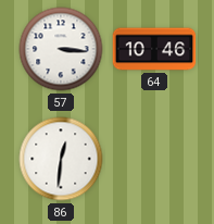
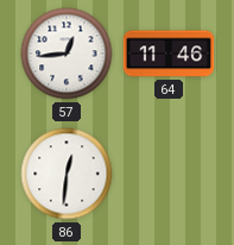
57: 3:16 -> 12:44
64: 10:46 -> 11:46
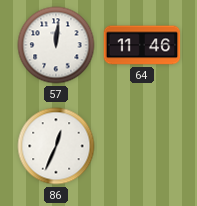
57: 12:44 -> 12:01
86: 12:31 -> 12:34
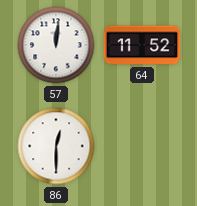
64: 11:46 -> 11:52
86: 12:34 -> 12:30
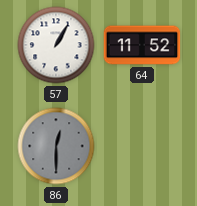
57: 12:01 -> 1:05
86 dial: white -> grey
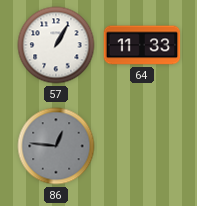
64: 11:52 -> 11:33
86: 12:30 -> 12:46
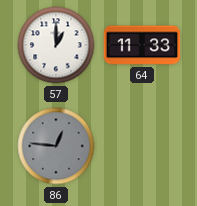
57: 1:05 -> 1:00
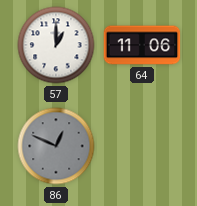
64: 11:33 -> 11:06
86: 12:46 -> 12:49
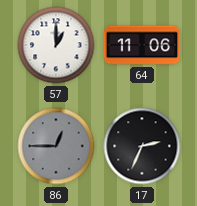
86: 12:49 -> 12:45
17: none -> 2:34
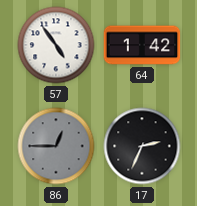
57: 1:00 -> 4:54
64: 11:06 -> 1:42
